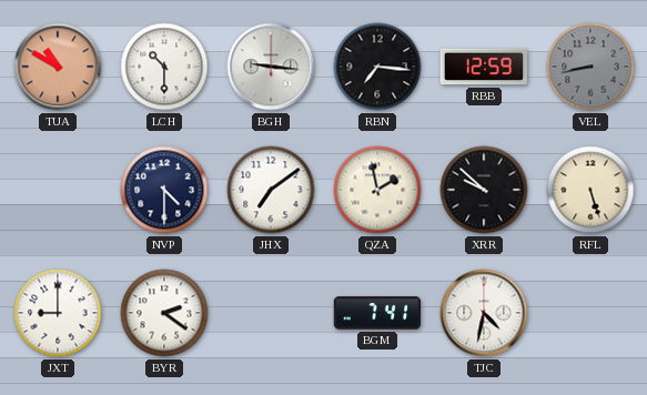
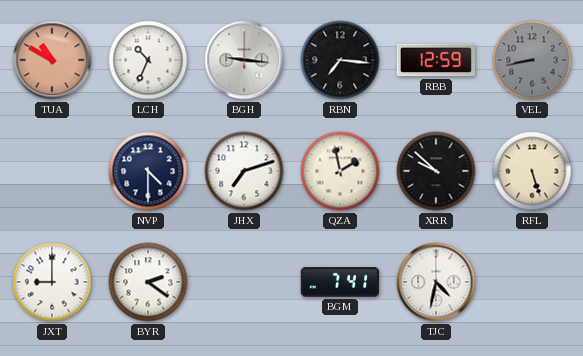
LCH: 10:30 -> 10:34
JHX: 7:09 -> 7:12
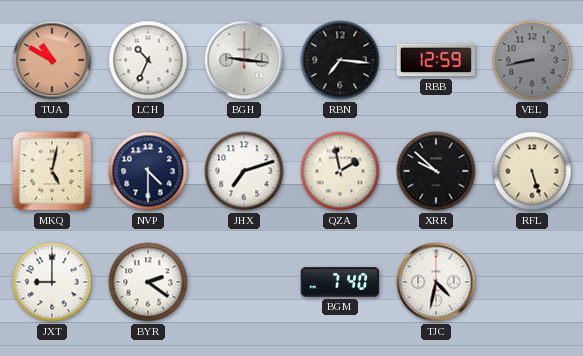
MKQ: none -> 5:02
BGM: 7:41 -> 7:40
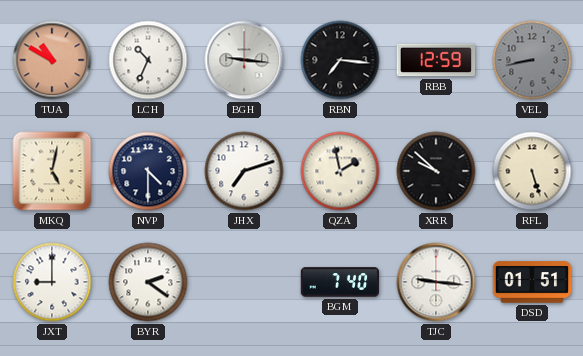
TJC: 4:32 -> 9:16
DSD: none -> 01:51
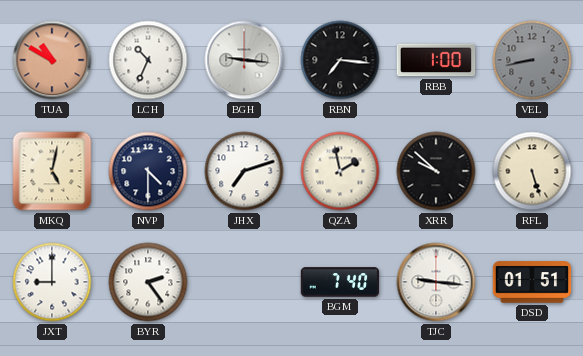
RBB: 12:59 -> 1:00
BYR: 2:21 -> 2:24
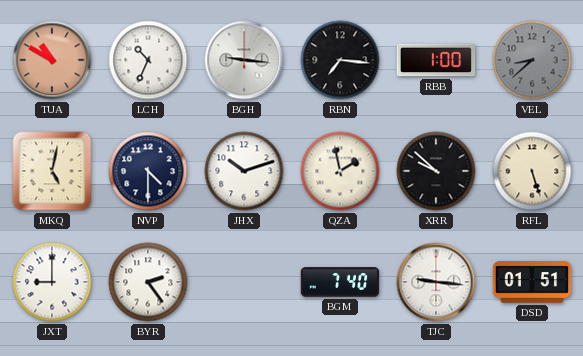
VEL: 8:43 -> 8:38
JHX: 7:12 -> 10:12
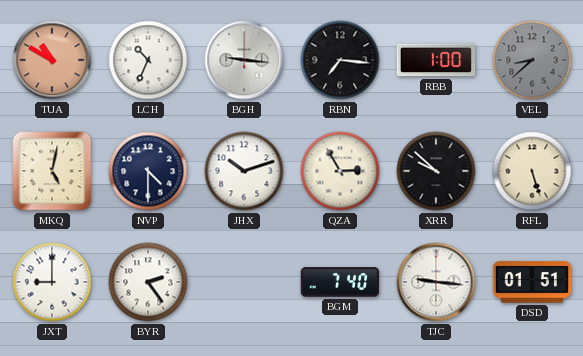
QZA: 1:58 -> 2:55
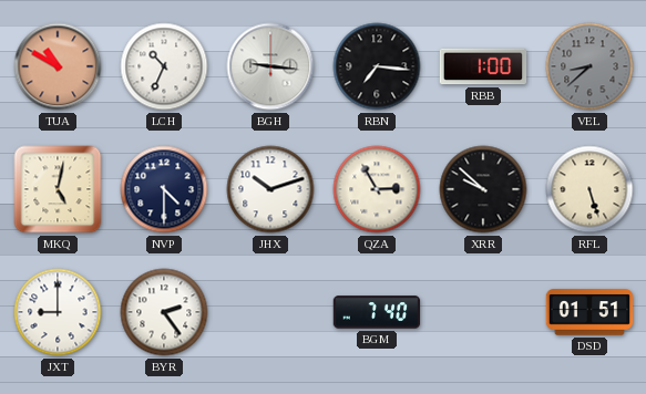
TJC: 9:16 -> none
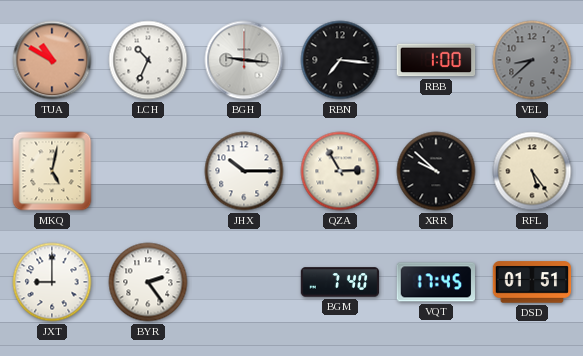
NVP: 4:30 -> none
JHX: 10:12 -> 10:15
RFL: 5:27 -> 5:24
VQT: none -> 17:45
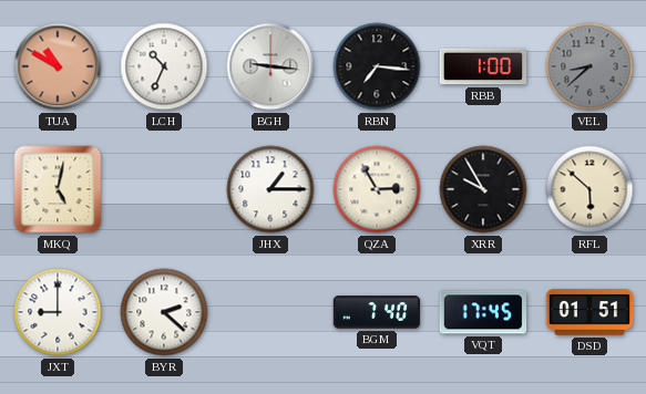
JHX: 10:15 -> 1:15
XRR: 9:52 -> 9:55
RFL: 5:24 -> 5:52
BYR: 2:24 -> 2:22
